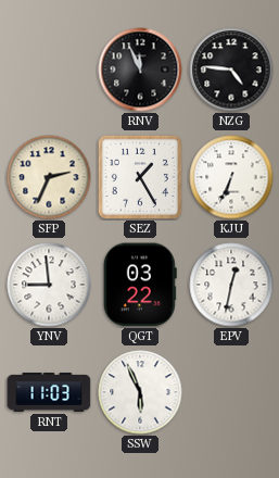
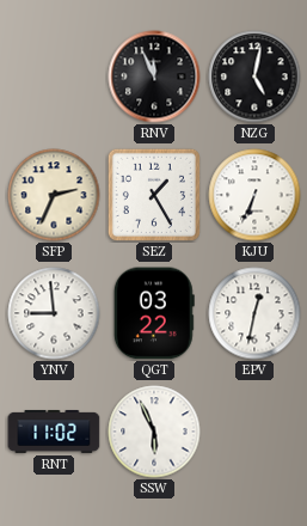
NZG: 4:46 -> 5:02
RNT: 11:03 -> 11:02
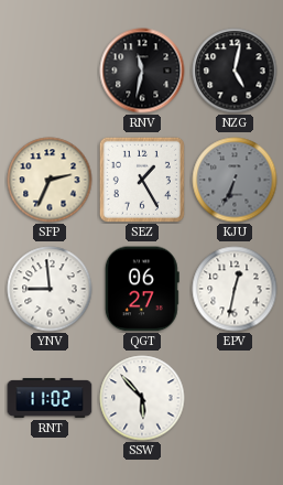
RNV: 11:56 -> 11:32
KJU dial: white -> grey
QGT: 03:22 -> 06:27
SSW: 5:56 -> 5:53
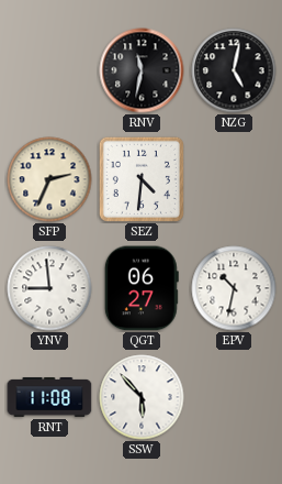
SEZ: 1:25 -> 4:31
KJU: 6:34 -> none
EPV: 12:32 -> 10:32
RNT: 11:02 -> 11:08
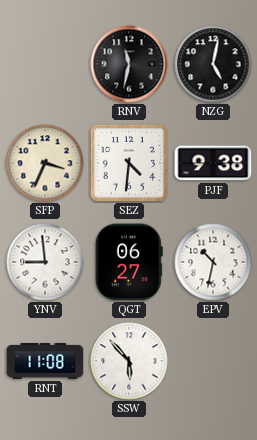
SFP: 2:34 -> 3:34
PJF: none -> 9:38
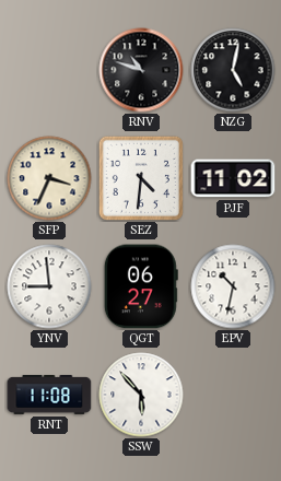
RNV: 11:32 -> 10:48
PJF: 9:38 -> 11:02
